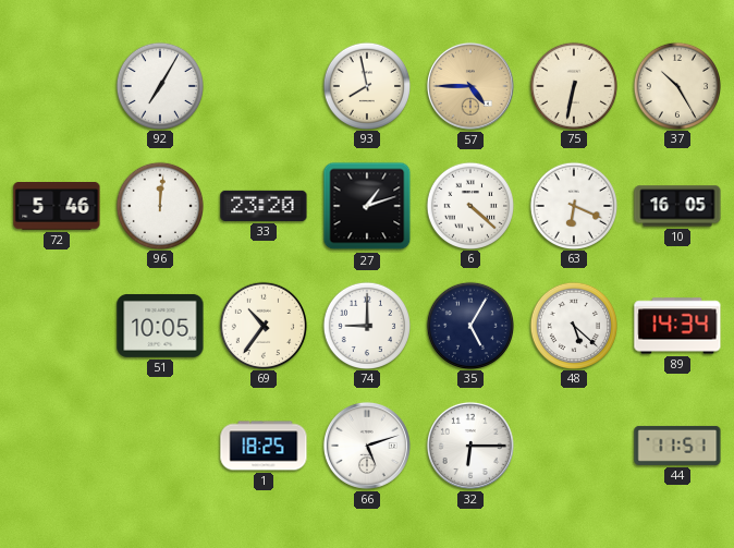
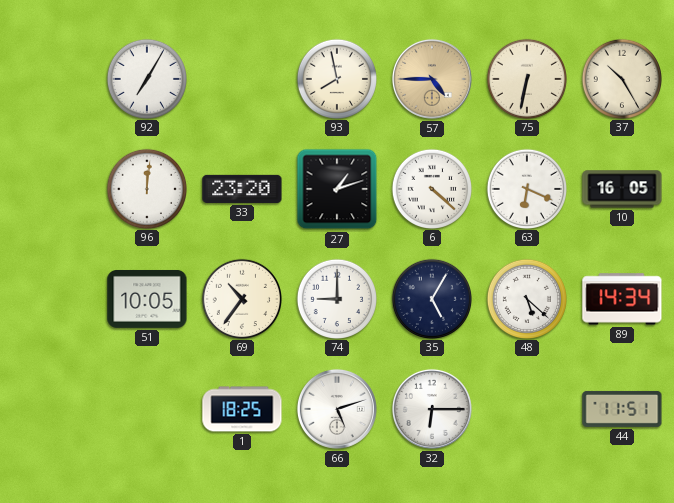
72: 5:46 -> none
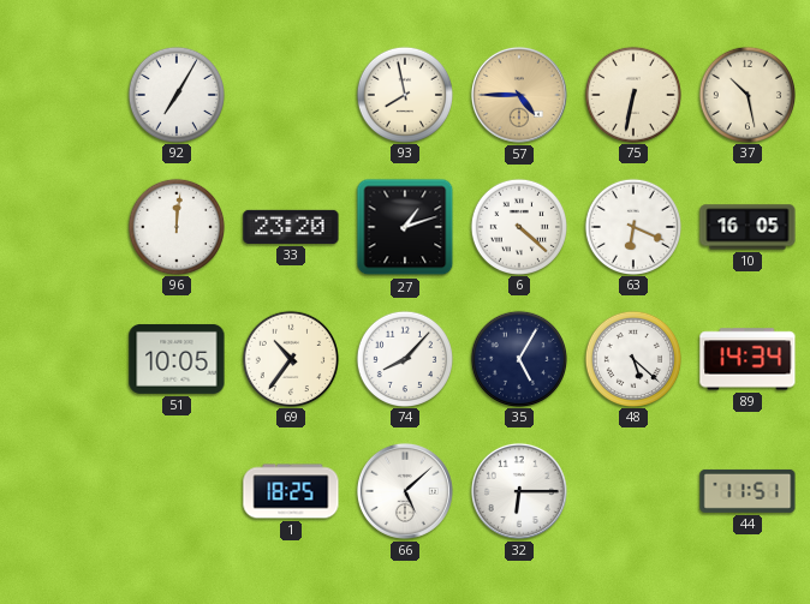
37: 10:25 -> 10:28
74: 9:00 -> 8:07
66: 5:12 -> 5:08
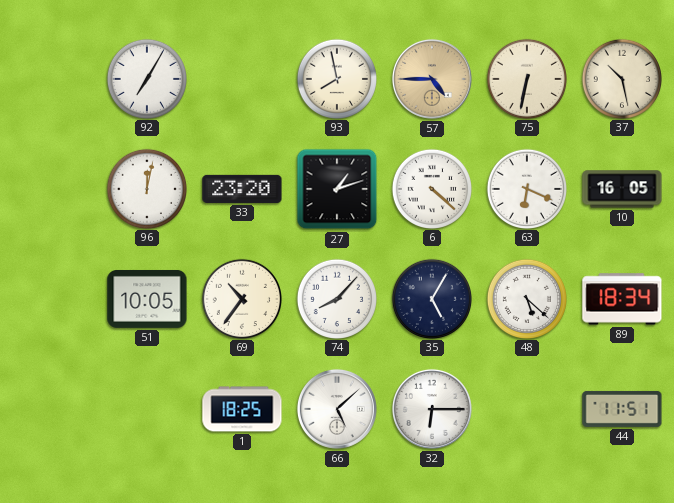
96: 12:01 -> 12:02
89: 14:34 -> 18:34
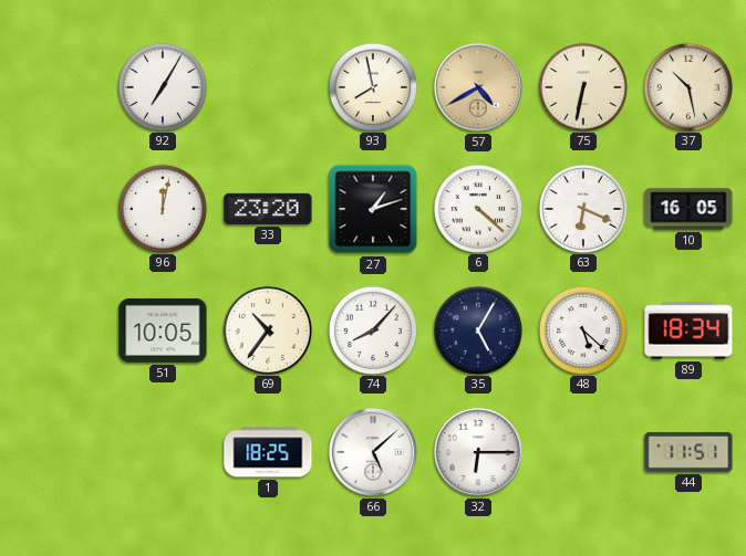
57: 4:45 -> 4:40
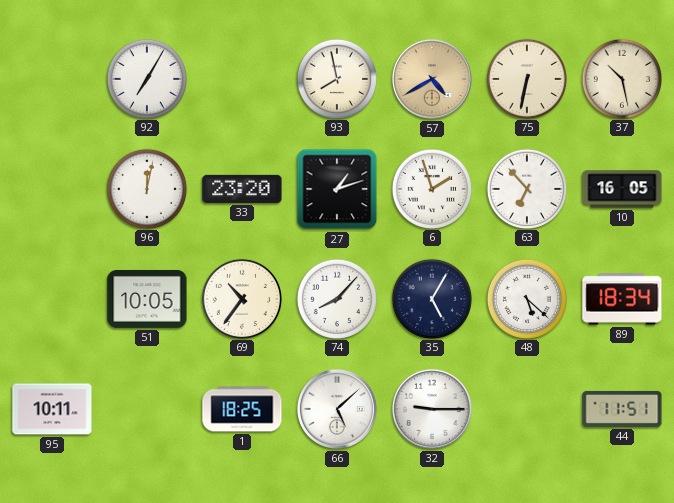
6: 4:22 -> 1:57
63: 6:19 -> 6:53
95: none -> 10:11
32: 6:15 -> 9:15
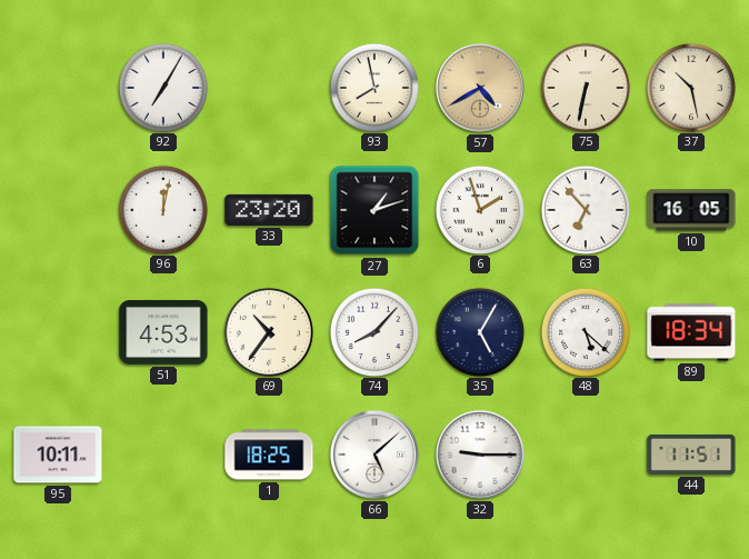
51: 10:05 -> 4:53
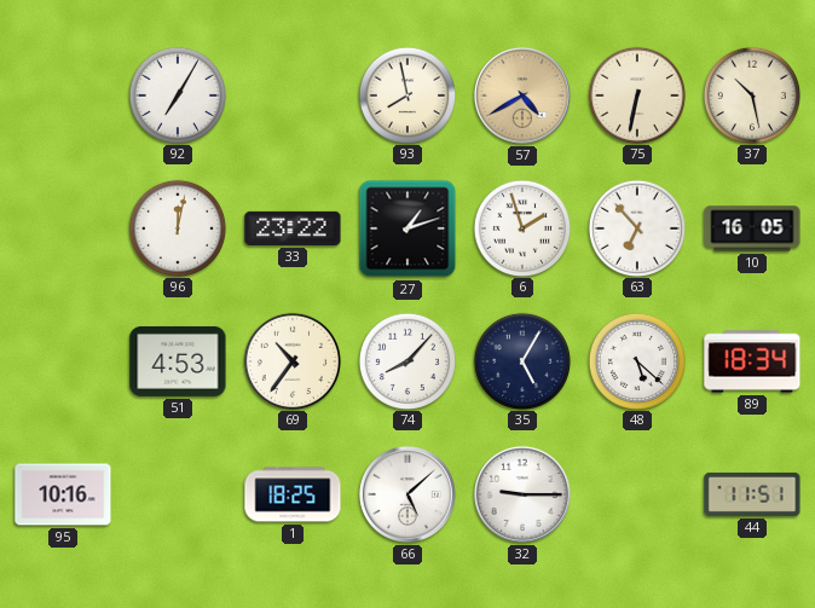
33: 23:20 -> 23:22
95: 10:11 -> 10:16
